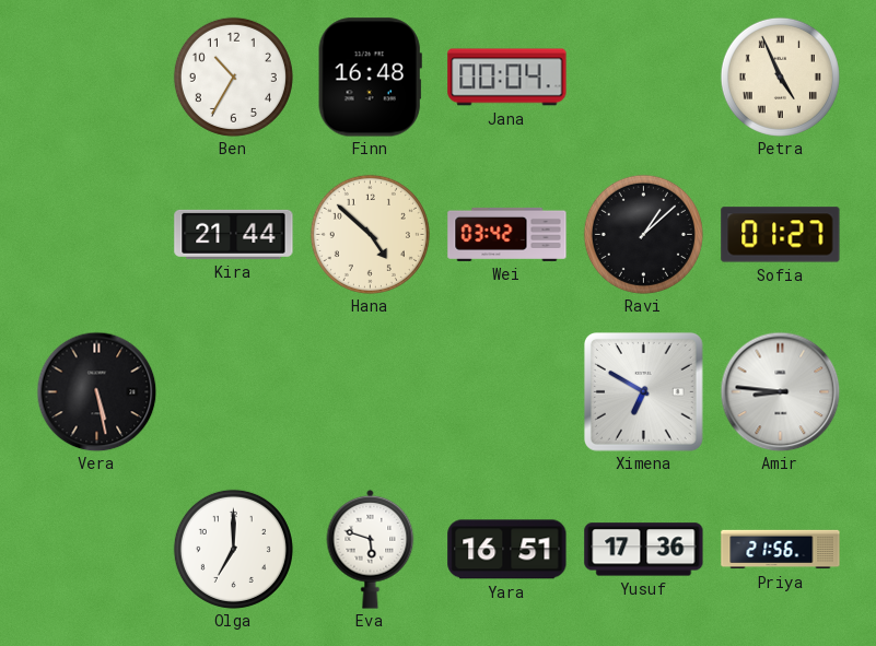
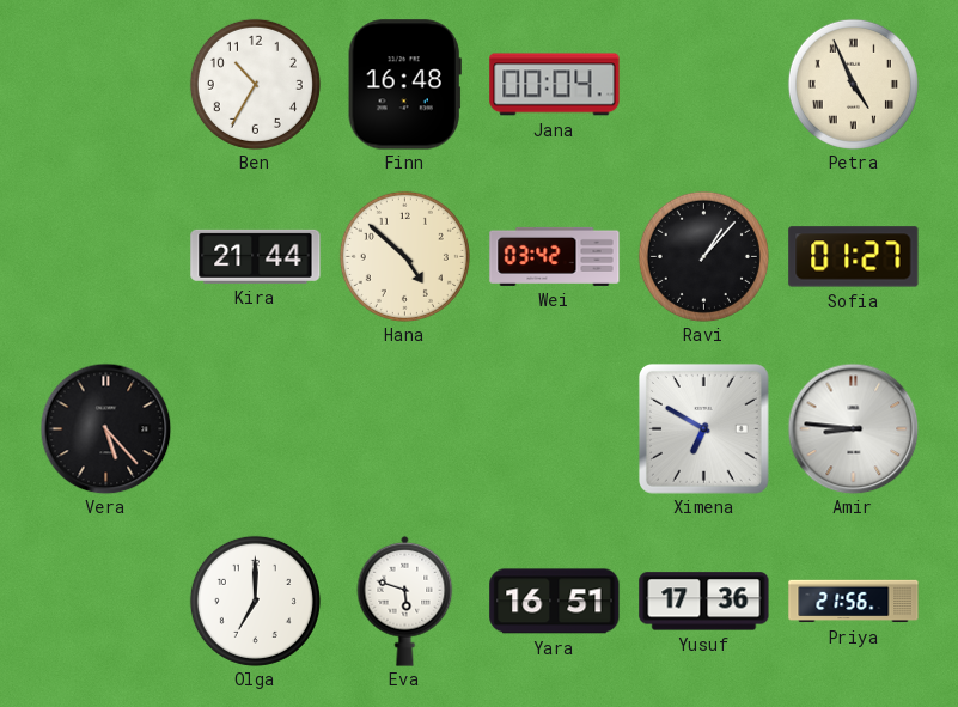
Ravi: 1:08 -> 1:07
Vera: 5:28 -> 5:23
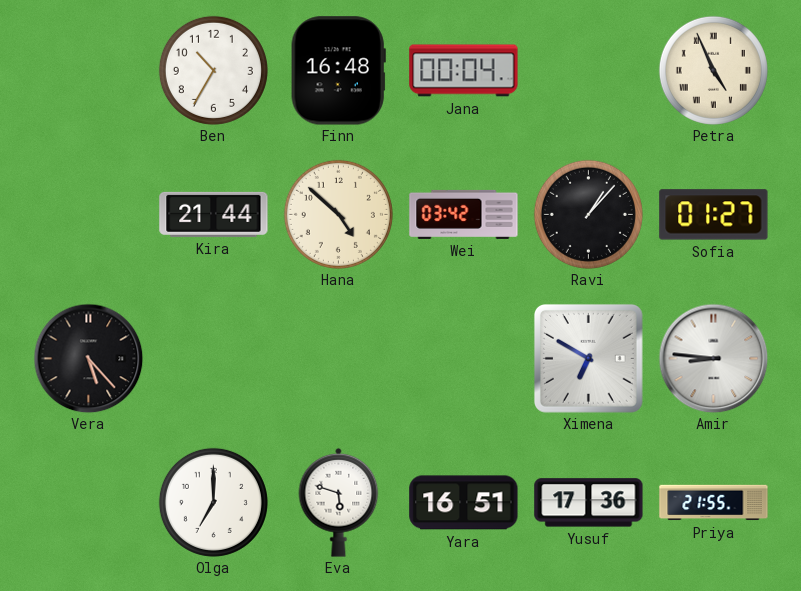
Priya: 21:56 -> 21:55
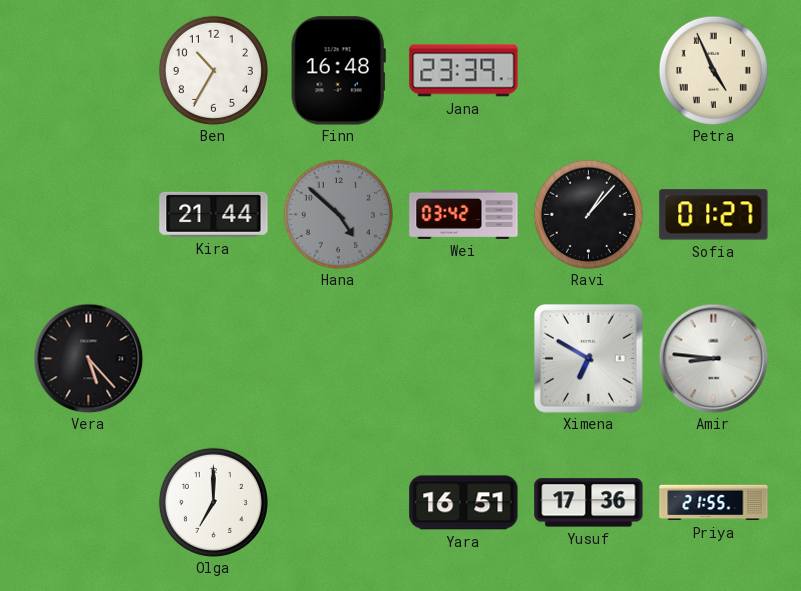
Jana: 00:04 -> 23:39
Hana dial: cream -> grey
Eva: 5:48 -> none
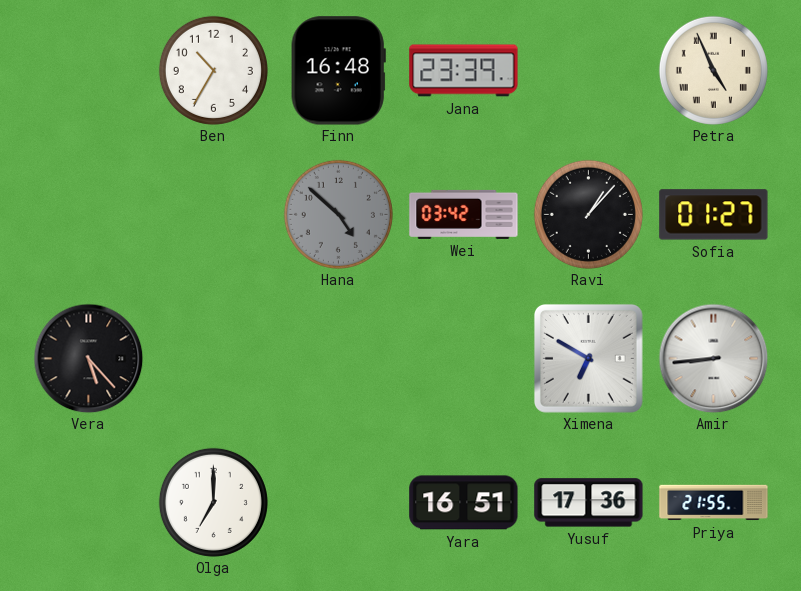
Kira: 21:44 -> none
Amir: 8:46 -> 8:44
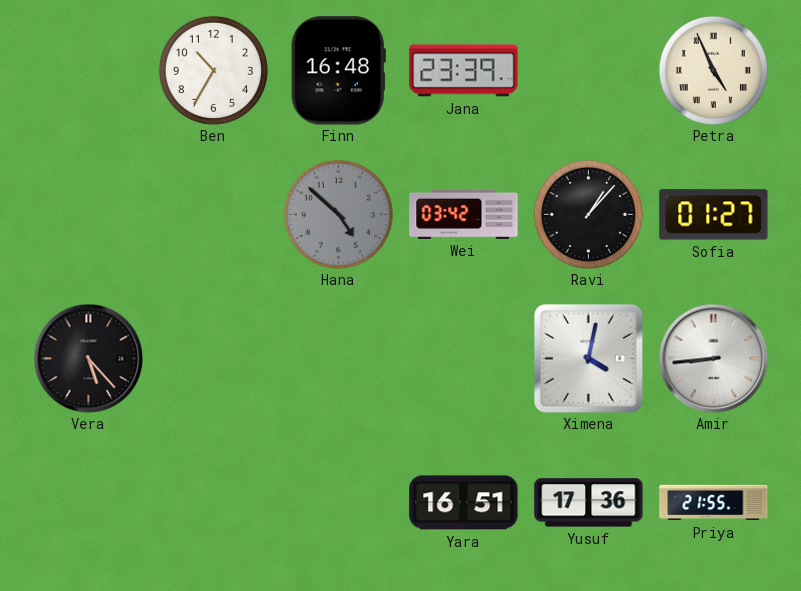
Ximena: 6:50 -> 4:02
Olga: 7:00 -> none
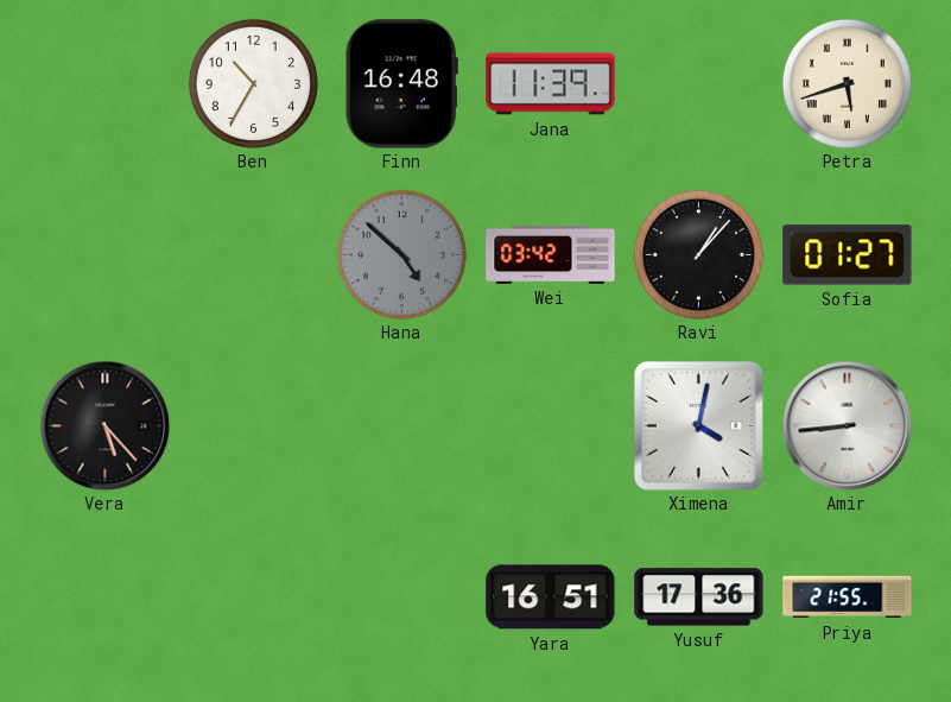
Jana: 23:39 -> 11:39
Petra: 4:56 -> 5:42
